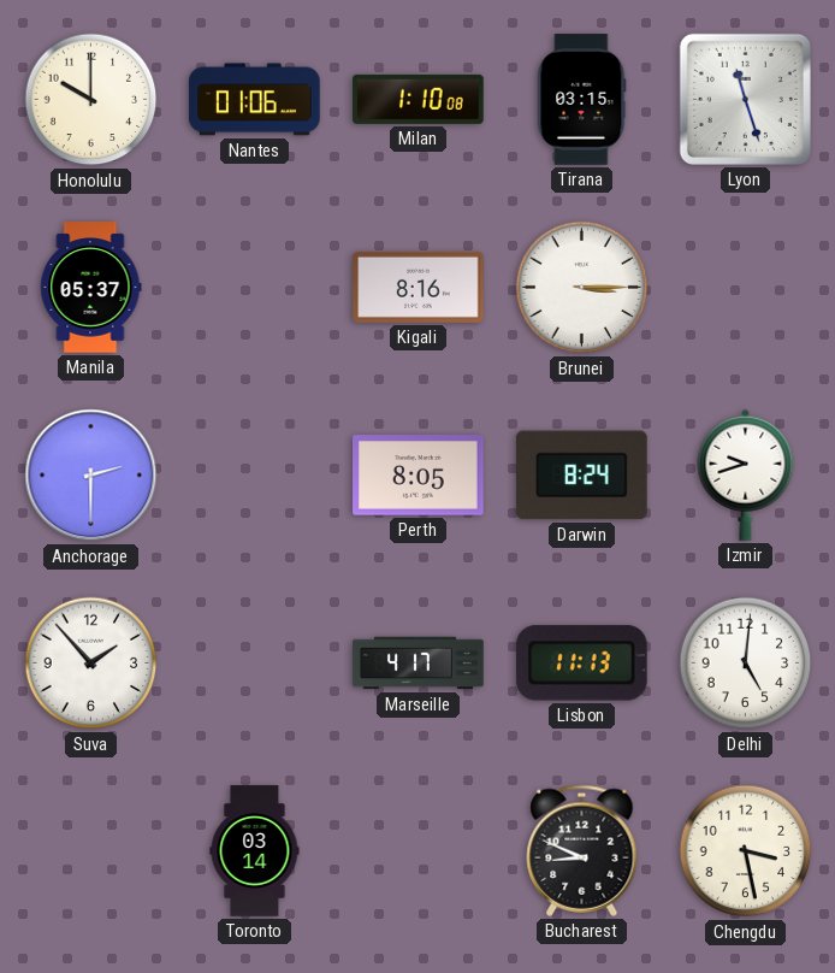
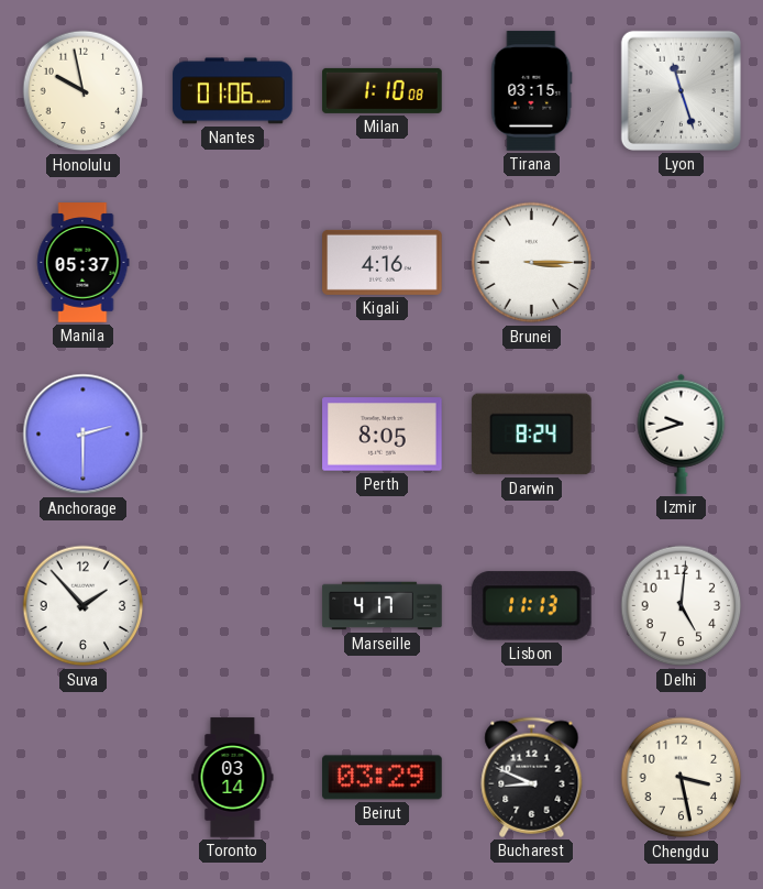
Honolulu: 10:00 -> 9:58
Kigali: 8:16 -> 4:16
Beirut: none -> 03:29
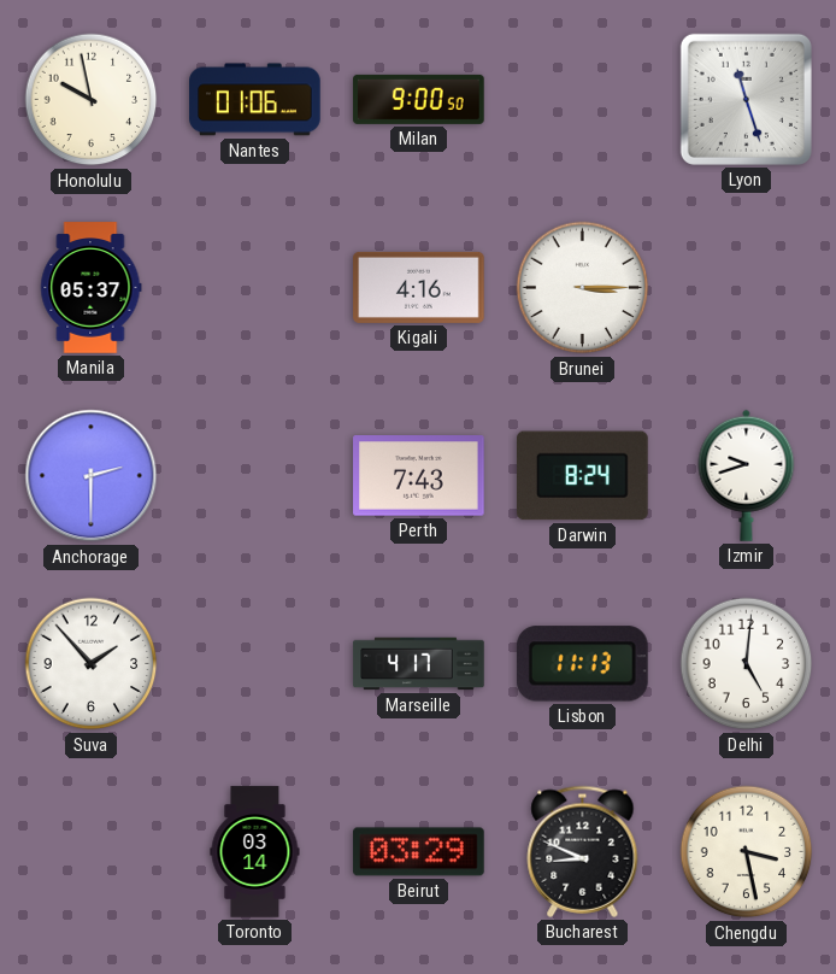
Milan: 1:10 -> 9:00
Tirana: 03:15 -> none
Perth: 8:05 -> 7:43
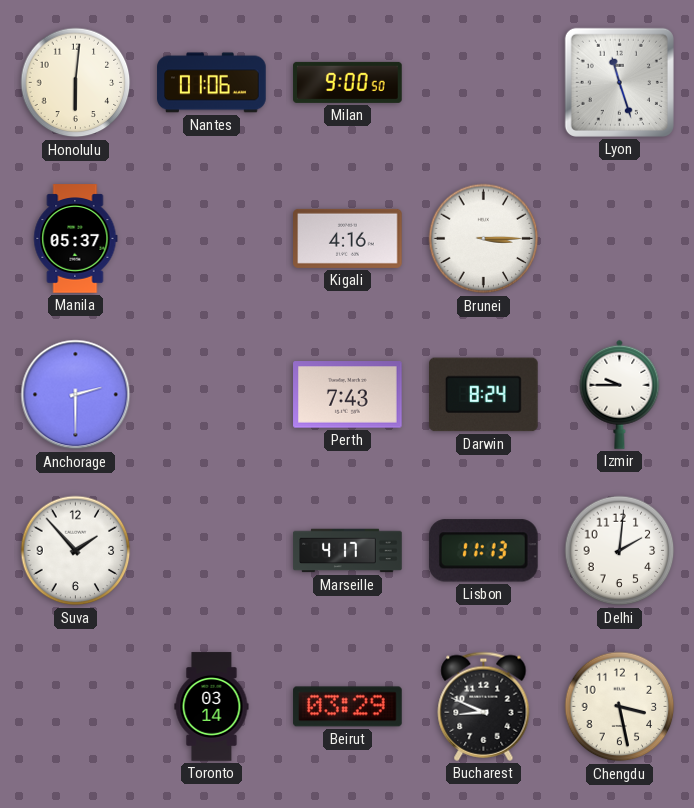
Honolulu: 9:58 -> 6:01
Izmir: 9:42 -> 9:45
Delhi: 5:01 -> 2:01
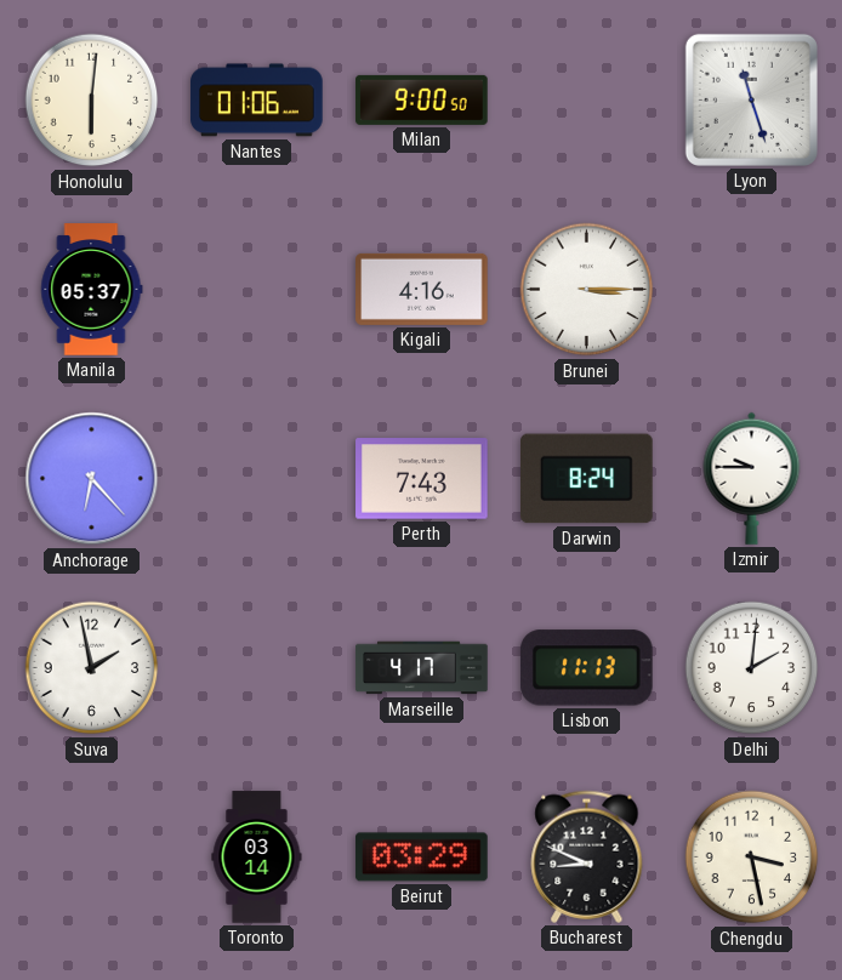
Anchorage: 2:30 -> 6:23
Suva: 1:53 -> 1:58
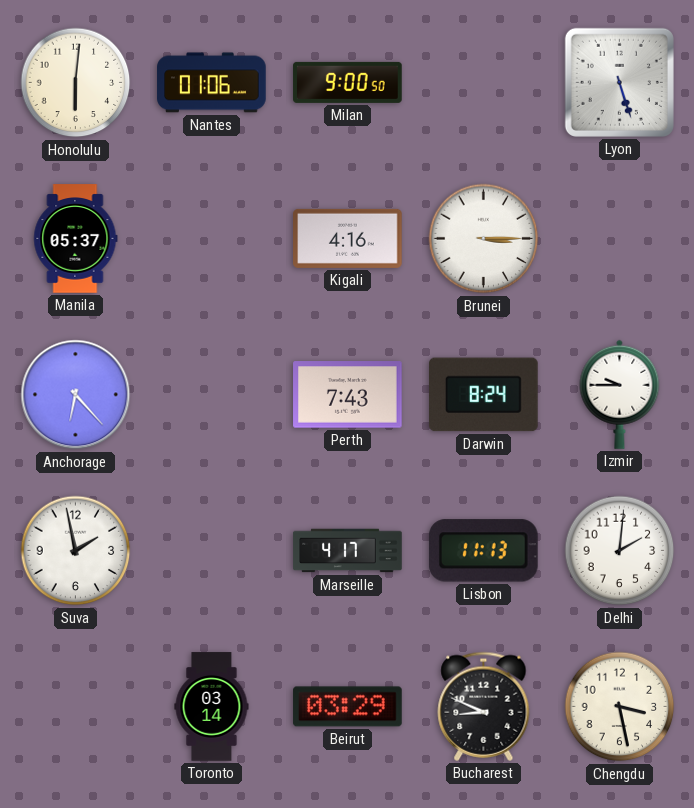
Lyon: 11:27 -> 5:27
